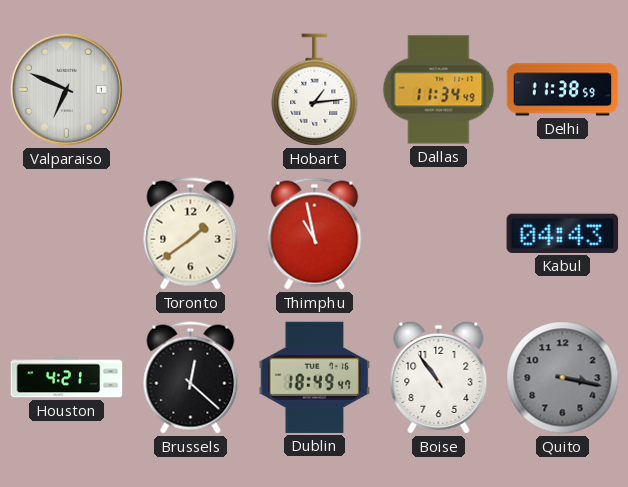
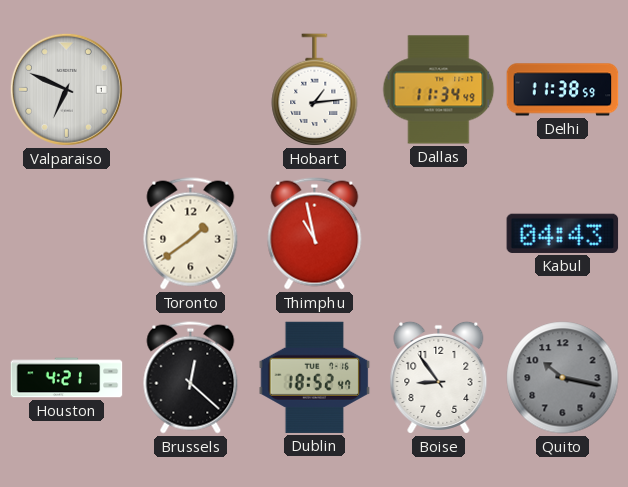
Dublin: 18:49 -> 18:52
Boise: 10:54 -> 8:54
Quito: 3:17 -> 10:17
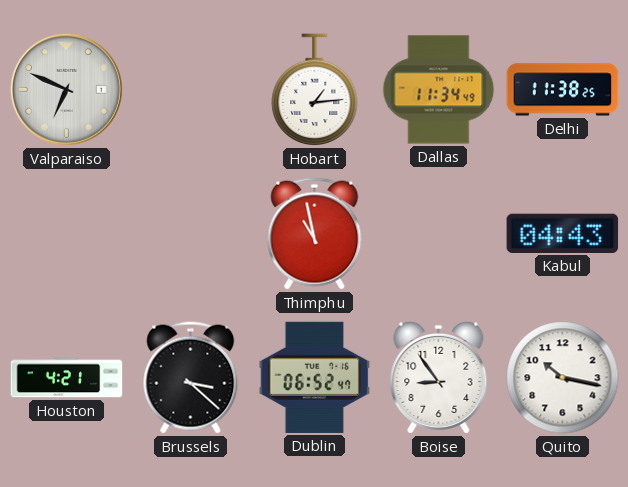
Delhi: 11:38:59 -> 11:38:25
Toronto: 1:39 -> none
Brussels: 12:22 -> 3:22
Dublin: 18:52 -> 06:52
Quito dial: grey -> white
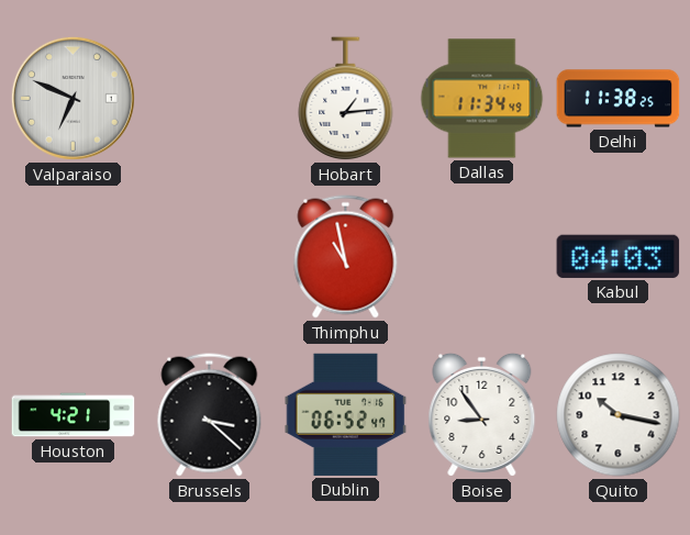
Kabul: 04:43 -> 04:03
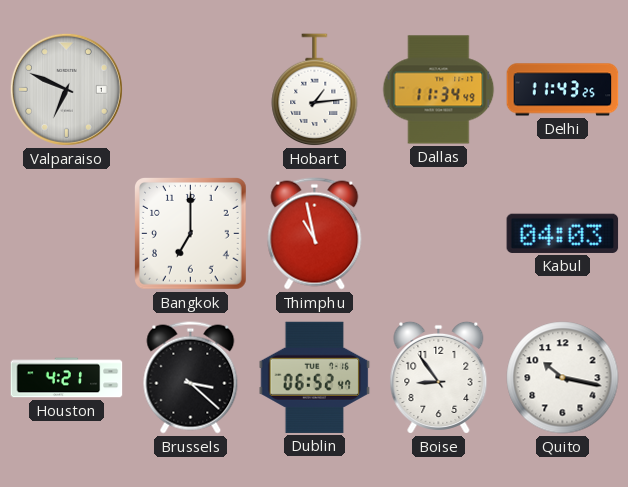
Delhi: 11:38 -> 11:43
Bangkok: none -> 7:00
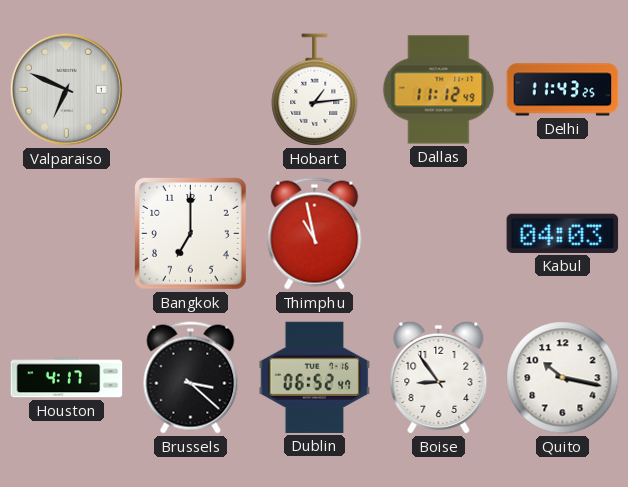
Dallas: 11:34 -> 11:12
Houston: 4:21 -> 4:17
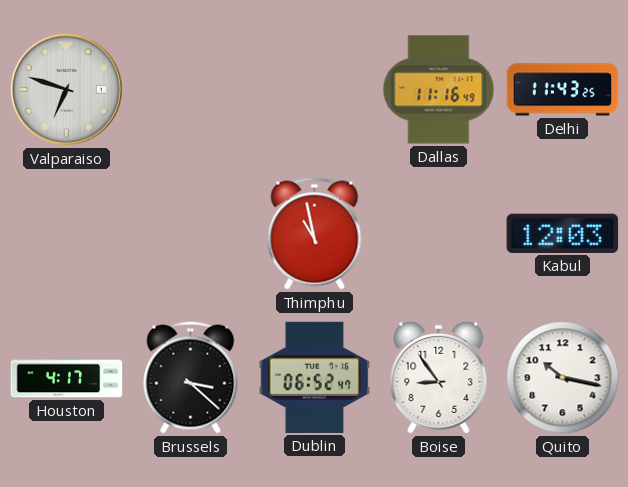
Valparaiso: 6:49 -> 6:48
Hobart: 1:14 -> none
Dallas: 11:12 -> 11:16
Bangkok: 7:00 -> none
Kabul: 04:03 -> 12:03
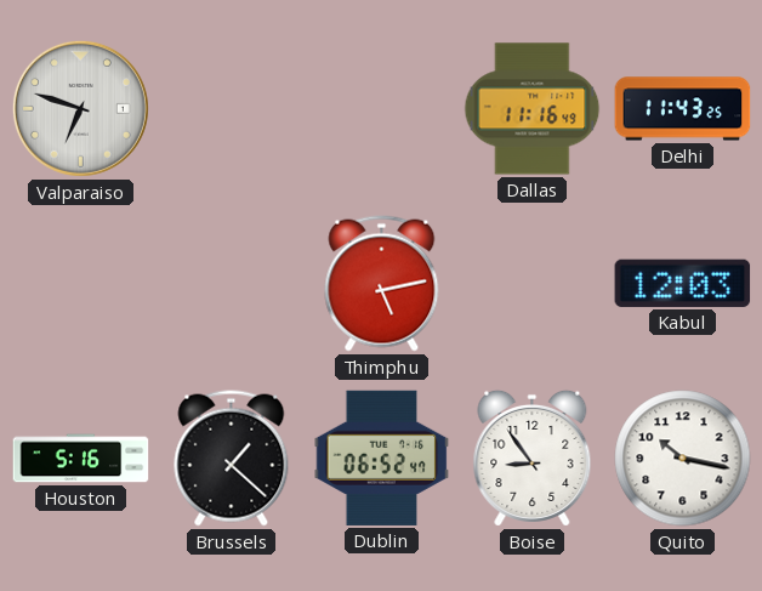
Thimphu: 10:58 -> 5:13
Houston: 4:17 -> 5:16
Brussels: 3:22 -> 1:22
